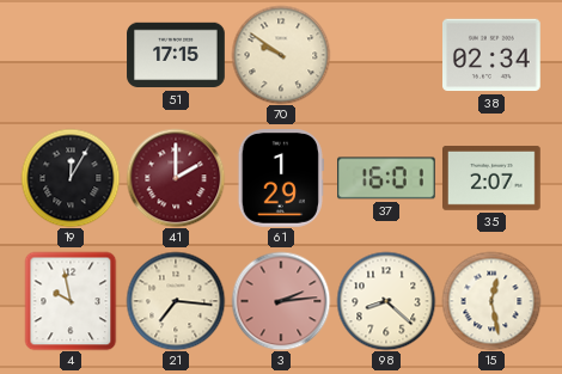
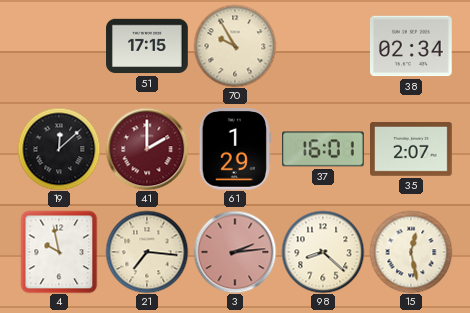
70: 9:51 -> 9:55
19: 12:05 -> 12:08
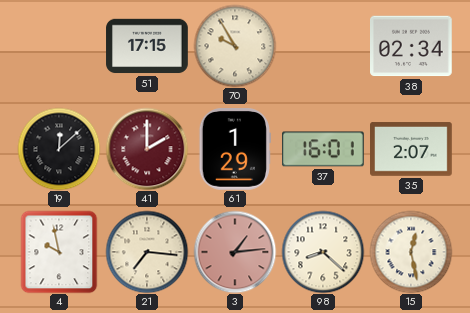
3: 2:14 -> 1:14
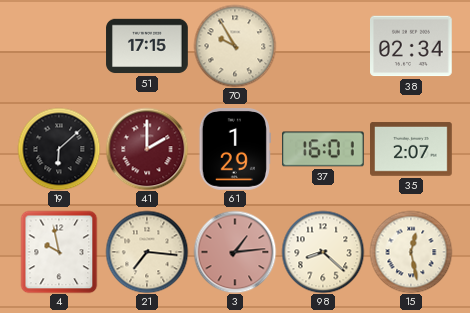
19: 12:08 -> 6:08
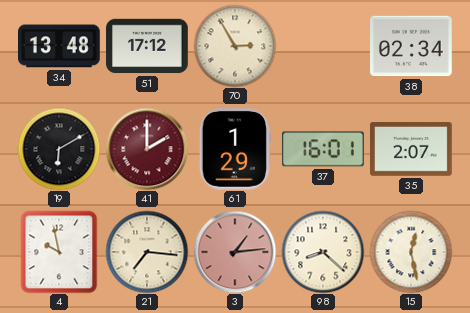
34: none -> 13:48
51: 17:15 -> 17:12
70: 9:55 -> 2:55
19: 6:08 -> 6:10
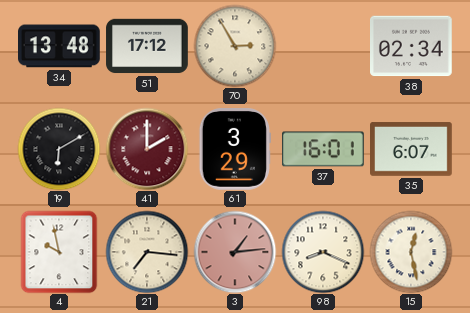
61: 1:29 -> 3:29
35: 2:07 -> 6:07
98: 8:22 -> 8:19
